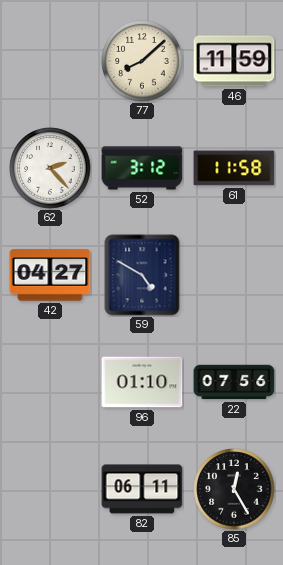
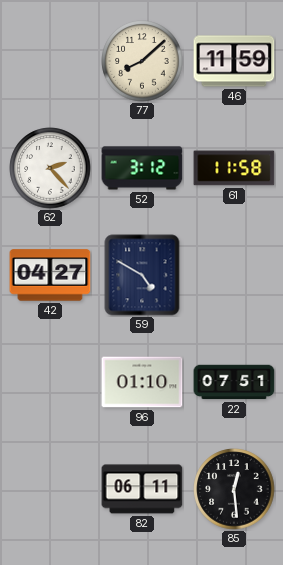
22: 07:56 -> 07:51
85: 12:25 -> 12:29
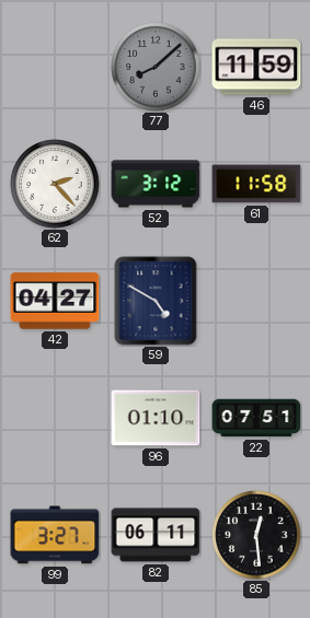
77 dial: cream -> grey
99: none -> 3:27
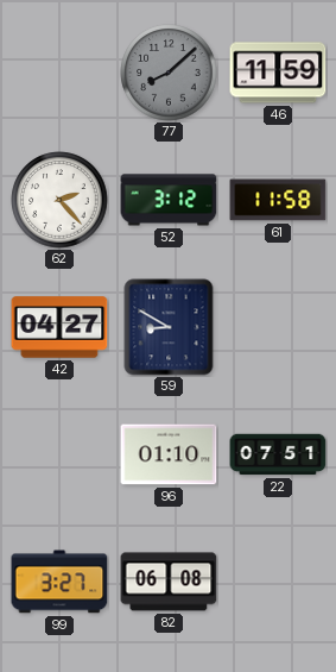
59: 4:50 -> 8:50
82: 06:11 -> 06:08
85: 12:29 -> none
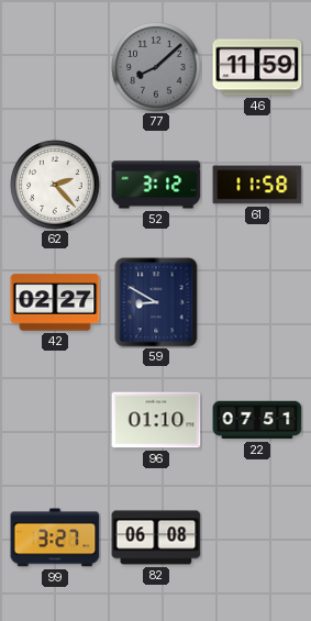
42: 04:27 -> 02:27
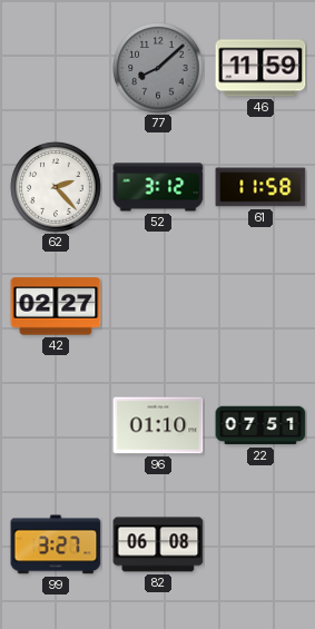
59: 8:50 -> none
